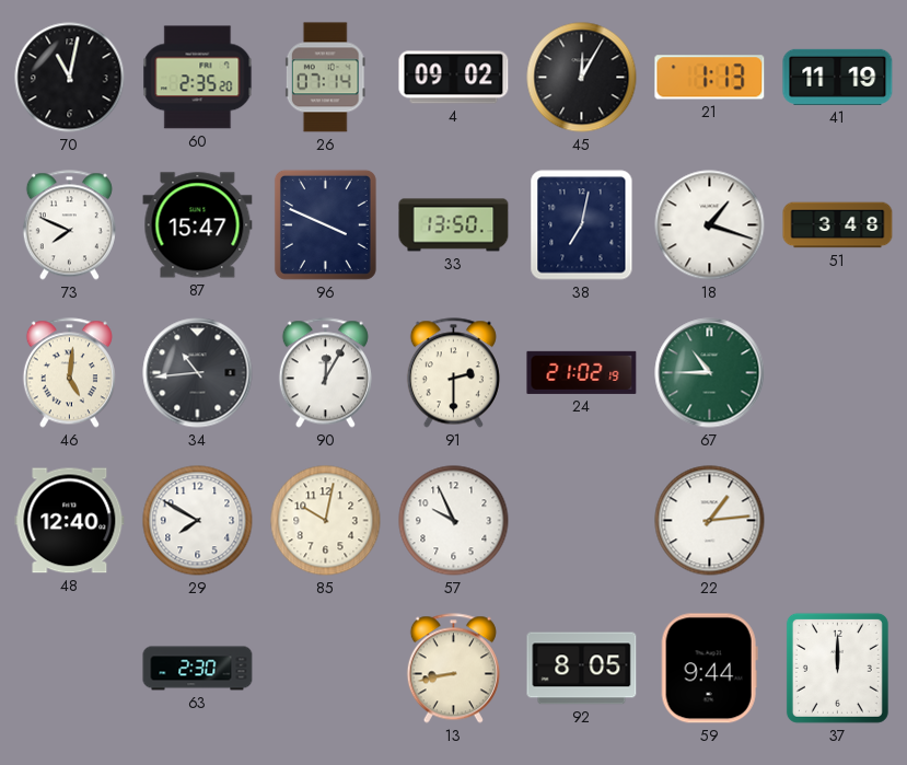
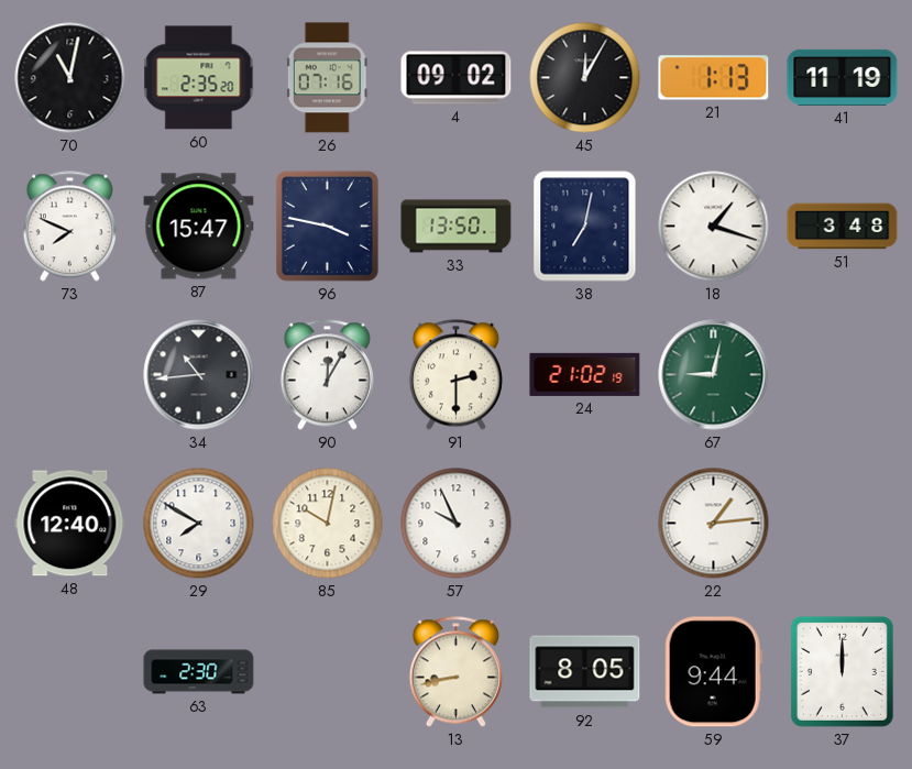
26: 07:14 -> 07:16
96: 3:49 -> 3:47
46: 5:01 -> none
67: 10:45 -> 9:02
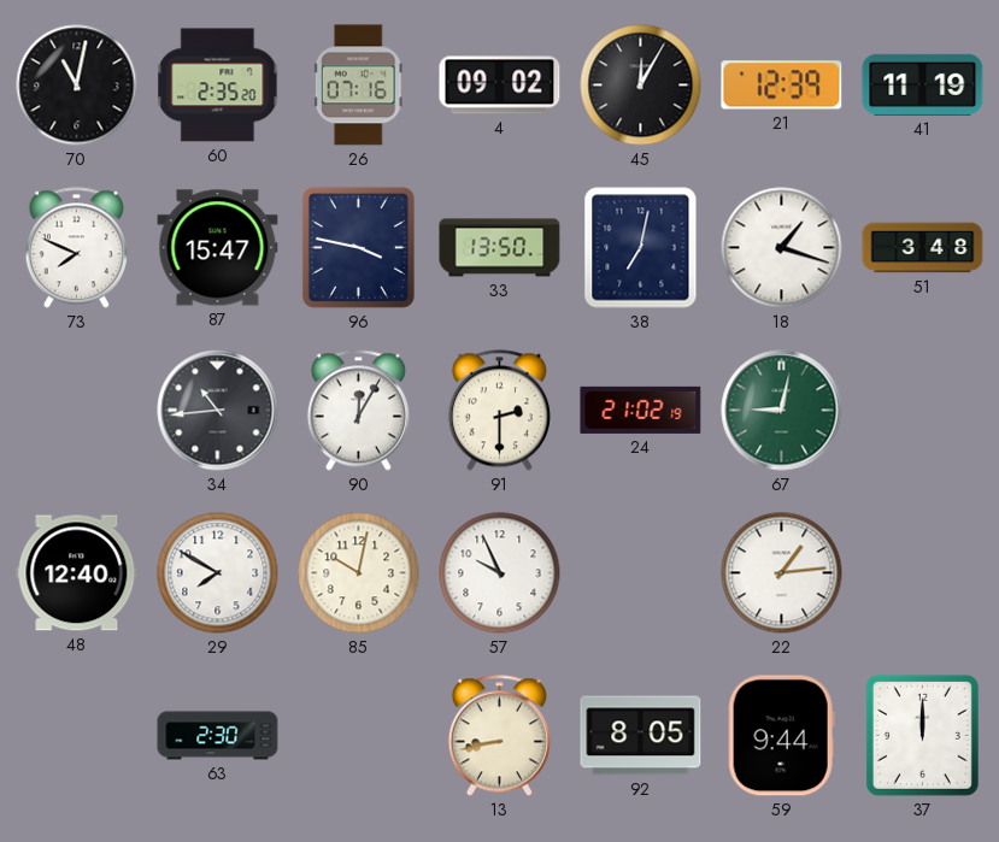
21: 1:13 -> 12:39
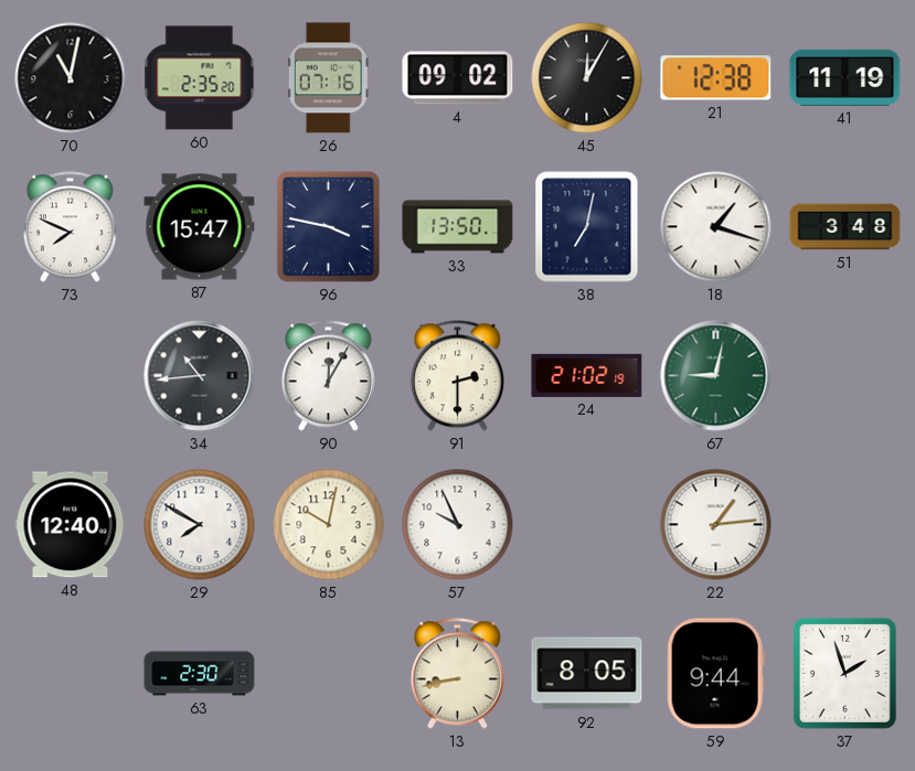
21: 12:39 -> 12:38
37: 12:00 -> 1:57
